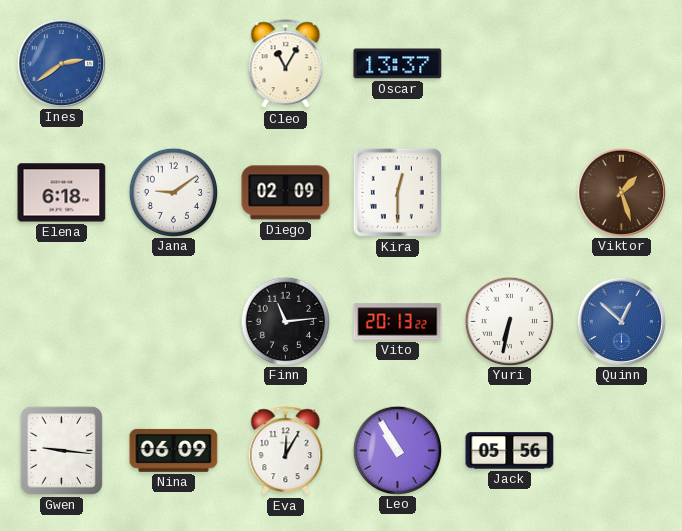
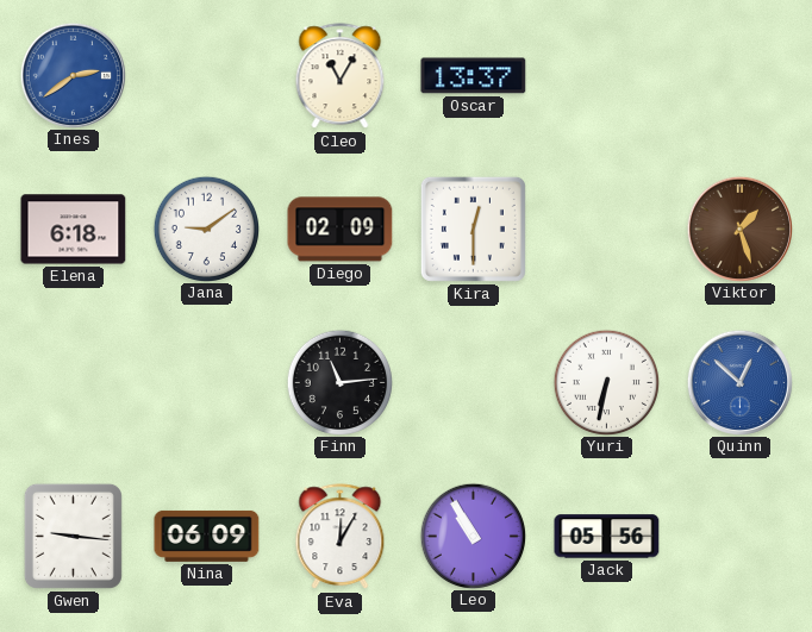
Vito: 20:13 -> none
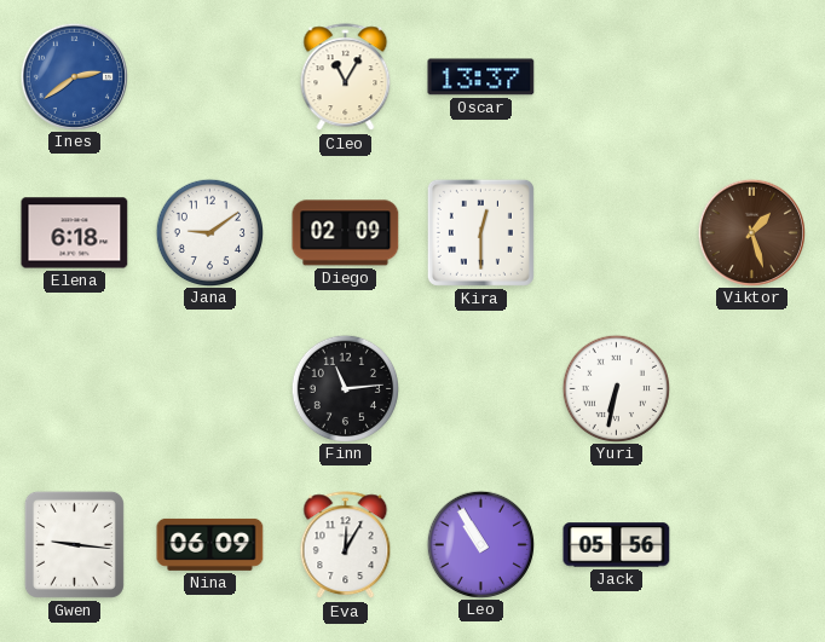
Quinn: 12:52 -> none
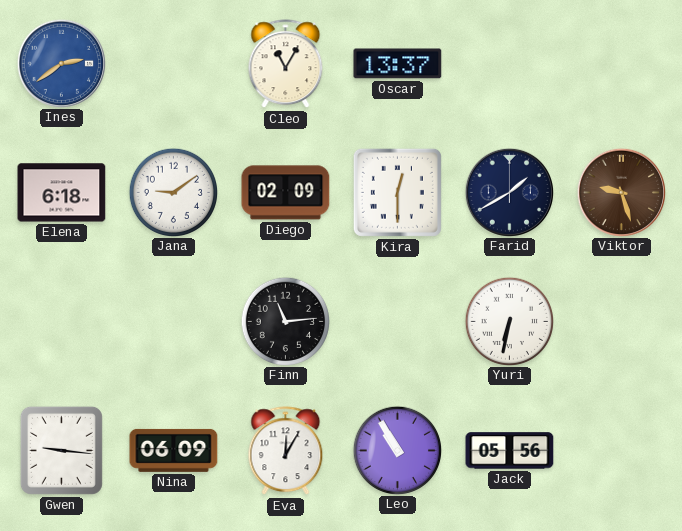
Farid: none -> 1:40
Viktor: 1:27 -> 9:27
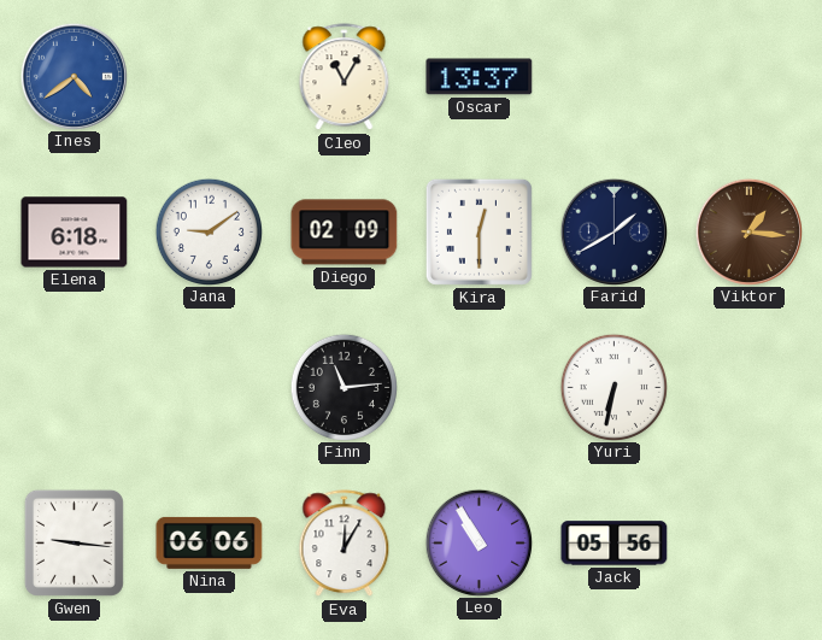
Ines: 2:39 -> 4:39
Viktor: 9:27 -> 1:16
Nina: 06:09 -> 06:06
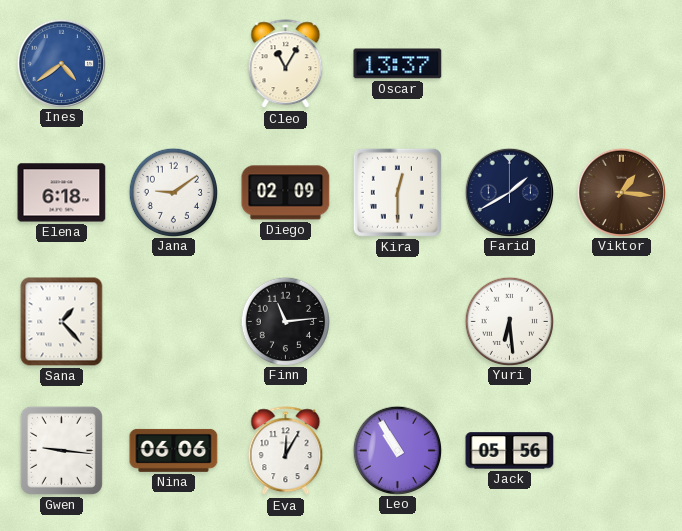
Sana: none -> 1:23
Yuri: 6:32 -> 6:29
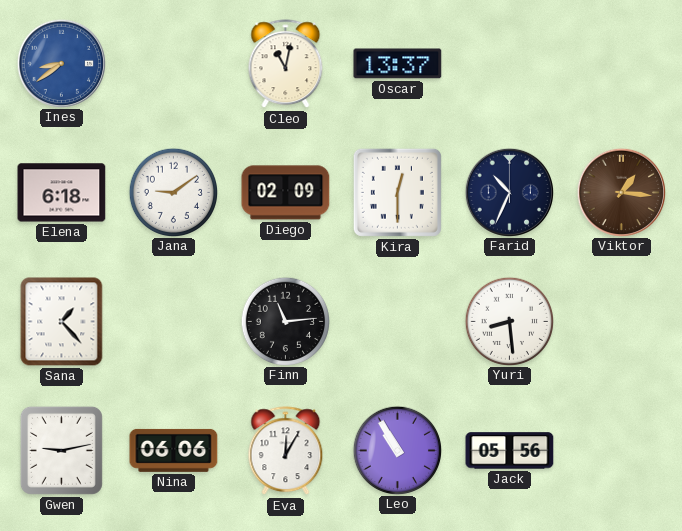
Ines: 4:39 -> 8:39
Cleo: 11:05 -> 11:02
Farid: 1:40 -> 10:34
Yuri: 6:29 -> 8:29
Gwen: 9:16 -> 9:13
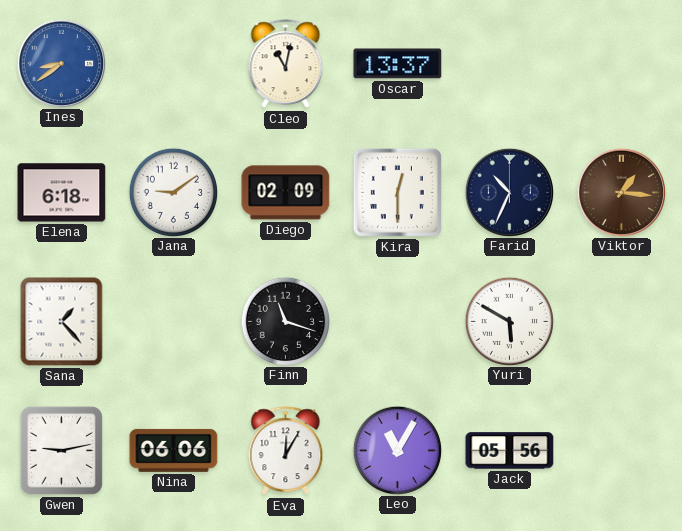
Finn: 11:14 -> 11:18
Yuri: 8:29 -> 5:50
Leo: 10:55 -> 11:05
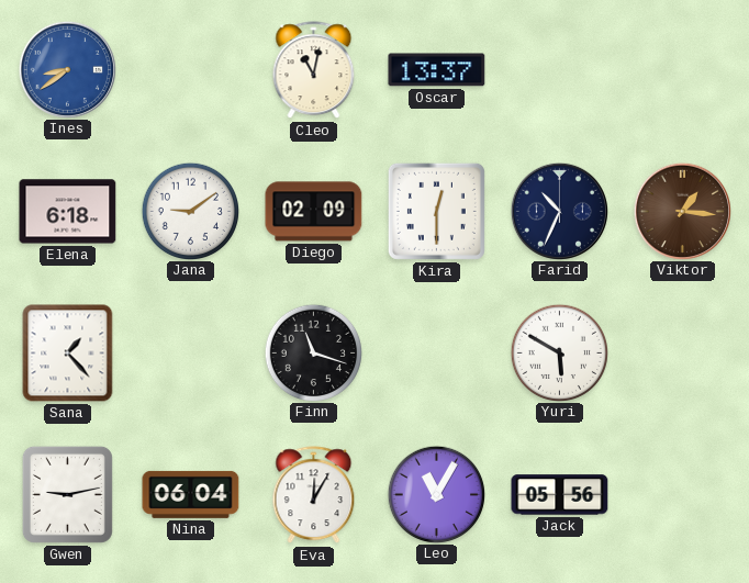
Nina: 06:06 -> 06:04
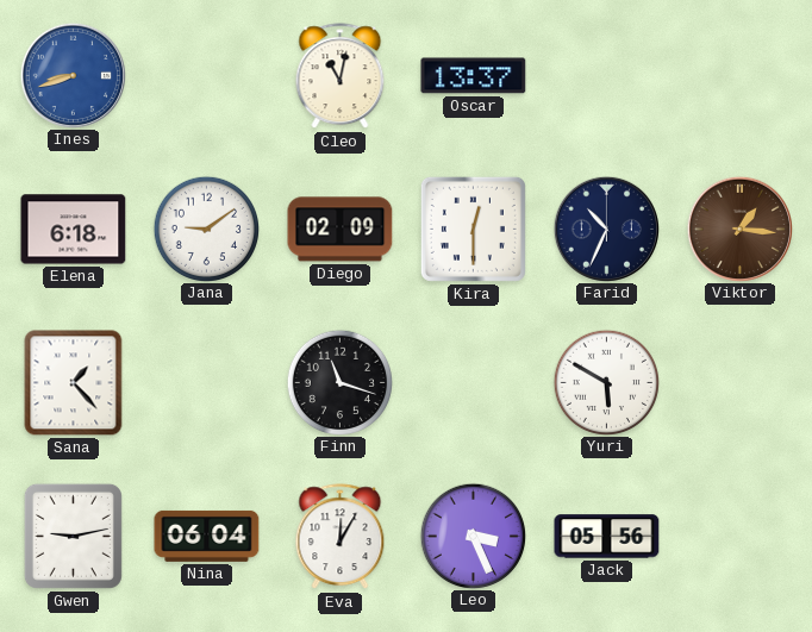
Ines: 8:39 -> 8:42
Leo: 11:05 -> 3:26
